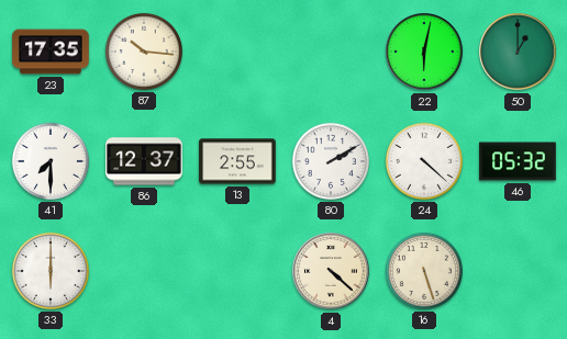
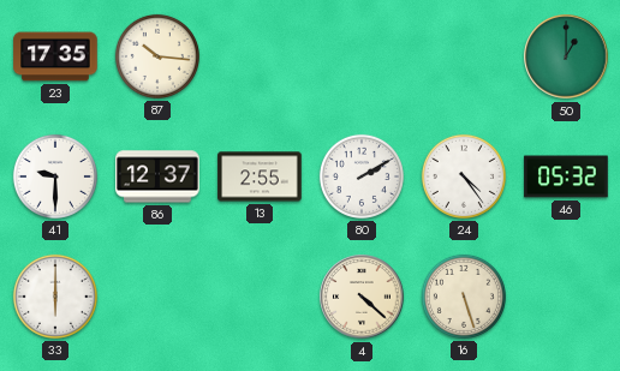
22: 6:02 -> none
41: 7:30 -> 9:30
24: 4:22 -> 4:24
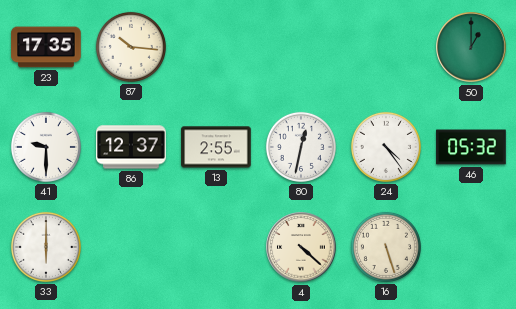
80: 2:10 -> 12:32
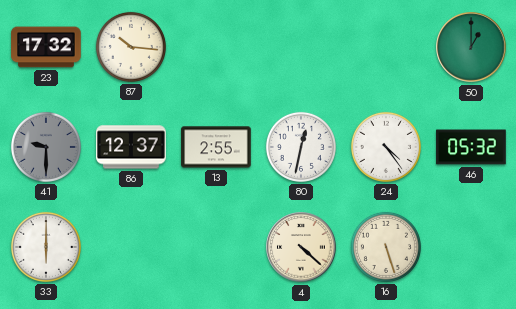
23: 17:35 -> 17:32
41 dial: white -> grey
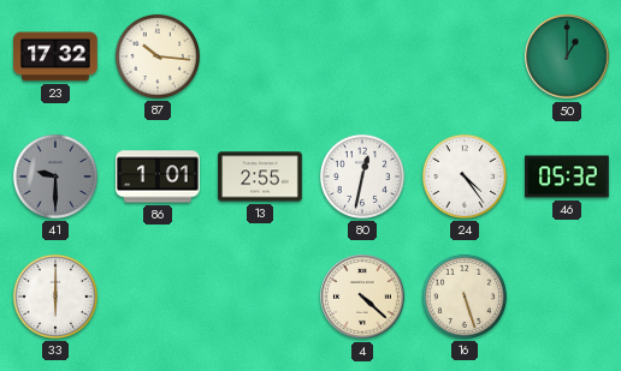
86: 12:37 -> 1:01
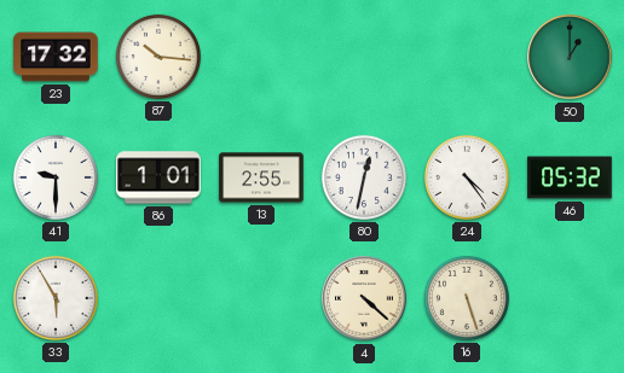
41 dial: grey -> white
33: 6:00 -> 5:55
